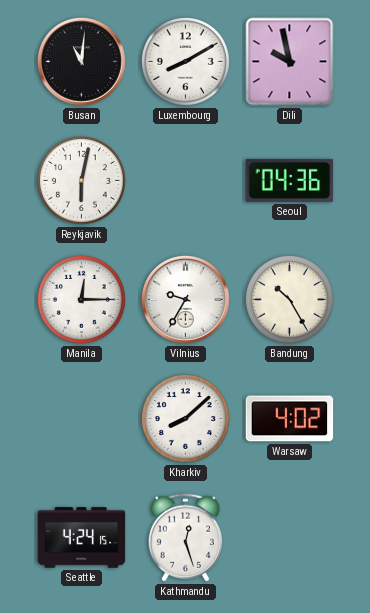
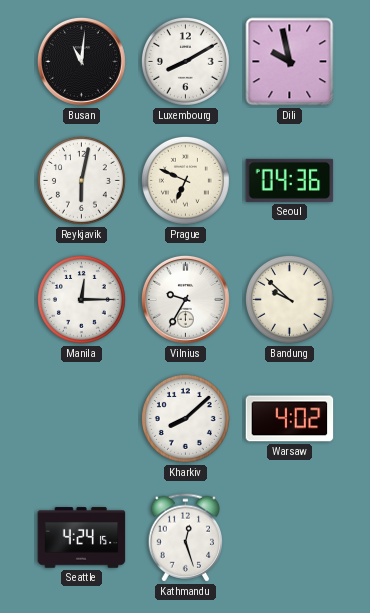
Prague: none -> 6:49
Bandung: 10:25 -> 9:52
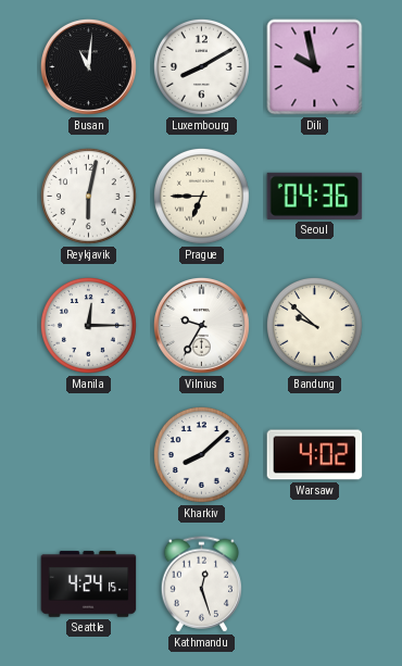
Prague: 6:49 -> 6:45
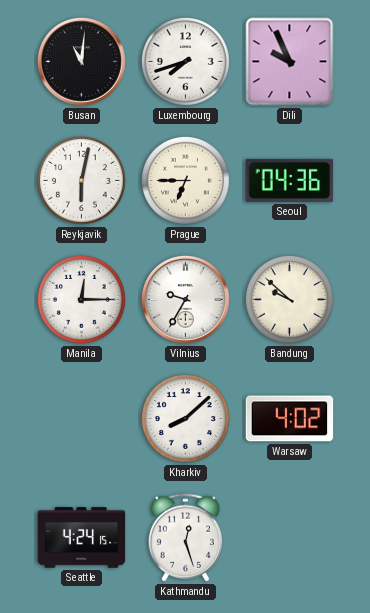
Luxembourg: 8:10 -> 7:42
Dili: 9:58 -> 9:56
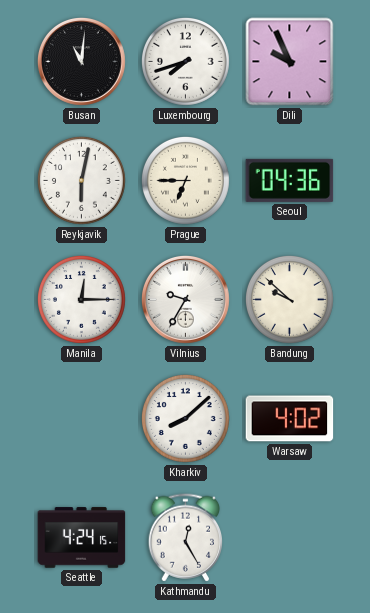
Kathmandu: 12:27 -> 12:25
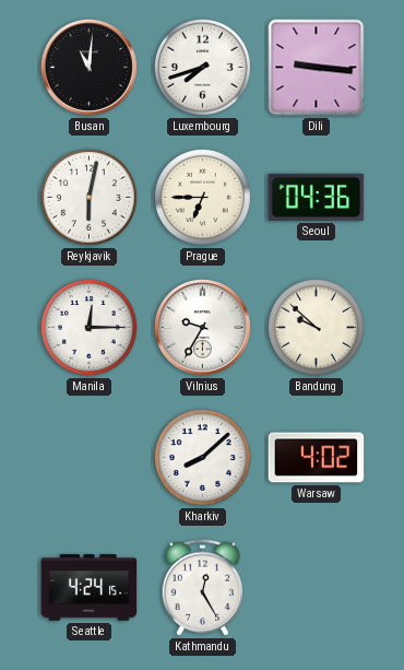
Dili: 9:56 -> 9:16
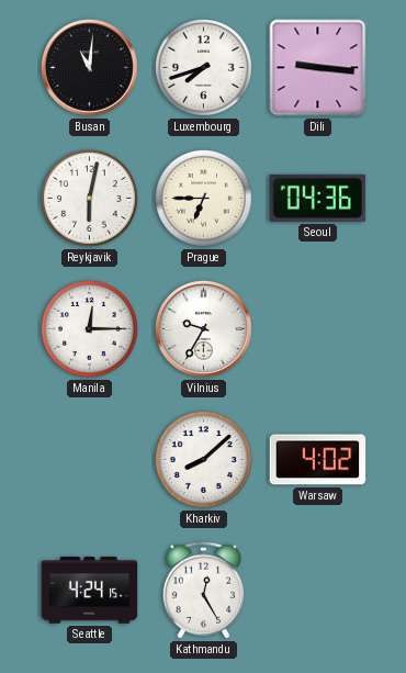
Bandung: 9:52 -> none
